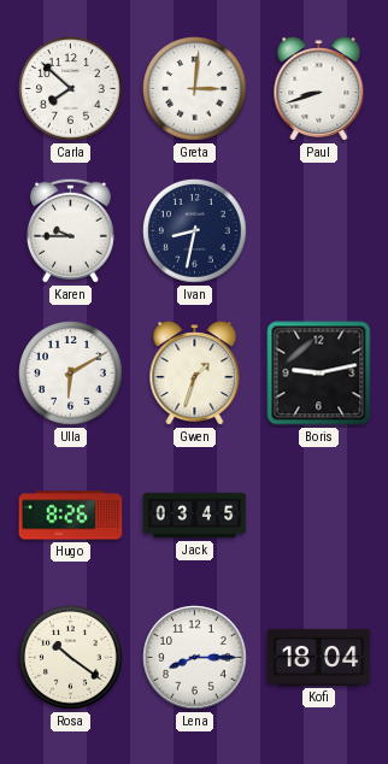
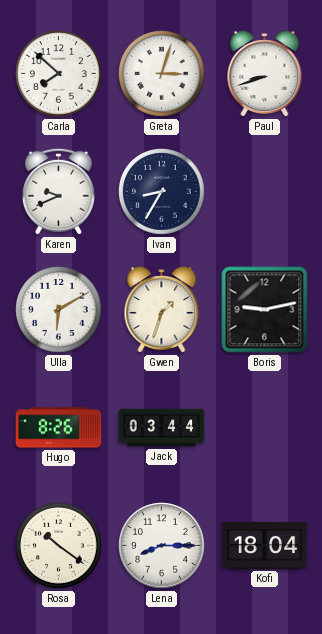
Greta: 3:01 -> 3:03
Karen: 9:45 -> 9:41
Ivan: 8:32 -> 8:35
Jack: 03:45 -> 03:44
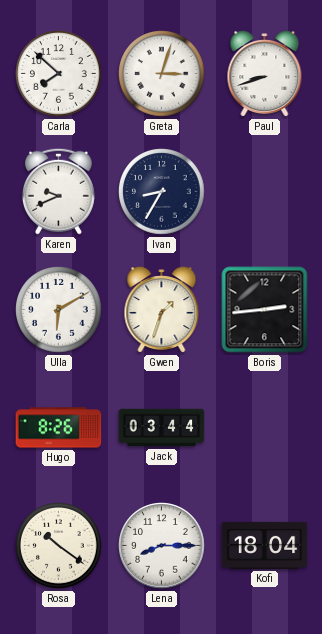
Boris: 9:13 -> 2:44
